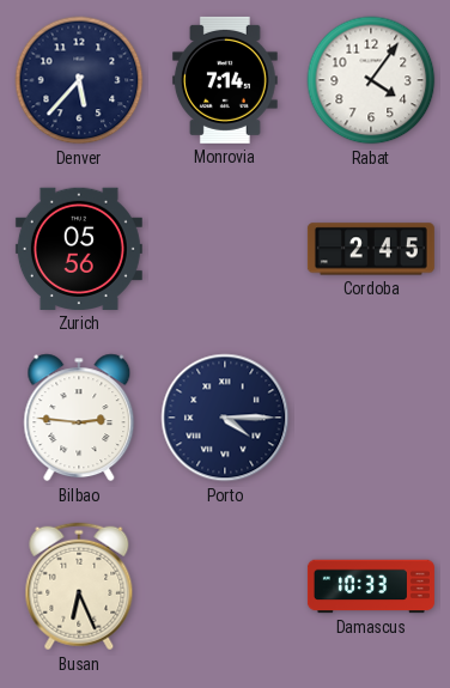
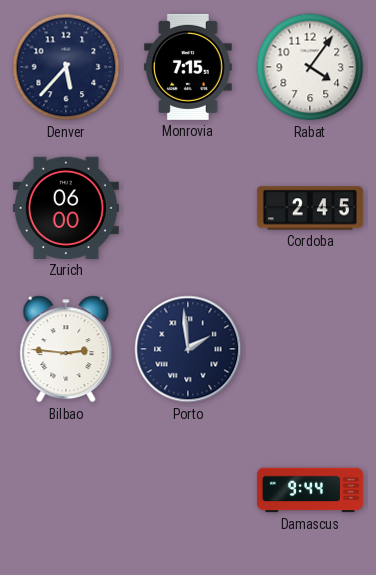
Monrovia: 7:14 -> 7:15
Zurich: 05:56 -> 06:00
Porto: 4:15 -> 1:59
Busan: 6:26 -> none
Damascus: 10:33 -> 9:44
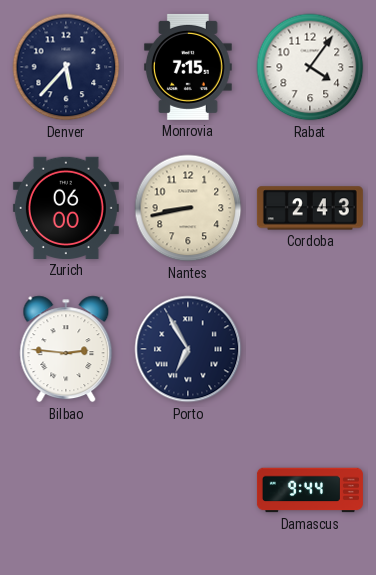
Nantes: none -> 8:43
Cordoba: 2:45 -> 2:43
Porto: 1:59 -> 6:55
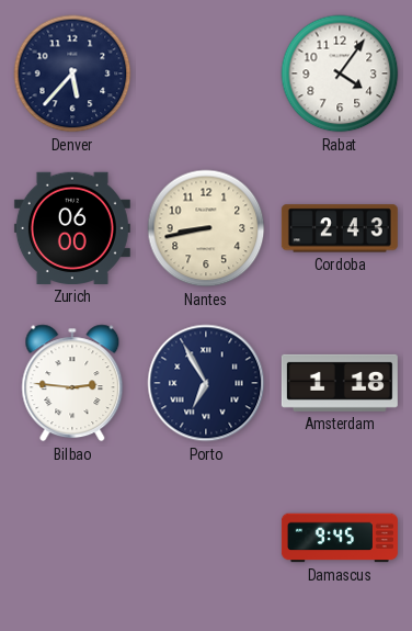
Monrovia: 7:15 -> none
Amsterdam: none -> 1:18
Damascus: 9:44 -> 9:45
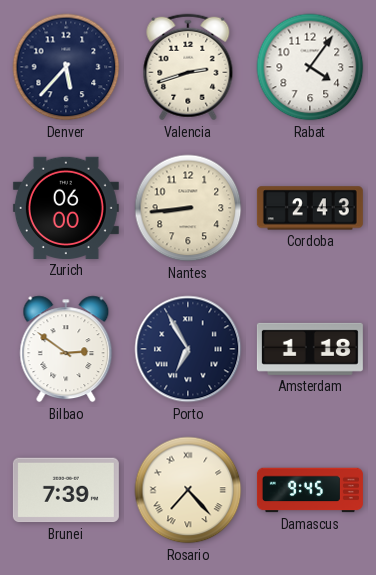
Valencia: none -> 2:42
Nantes: 8:43 -> 8:44
Bilbao: 2:46 -> 2:51
Brunei: none -> 7:39
Rosario: none -> 7:23
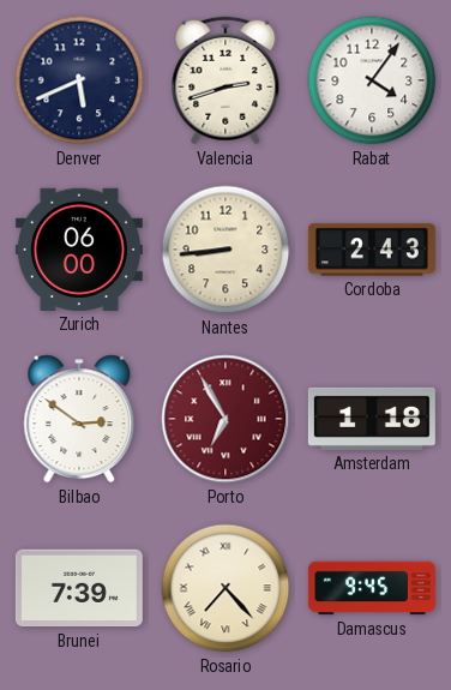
Denver: 5:37 -> 5:41
Porto dial: navy -> burgundy
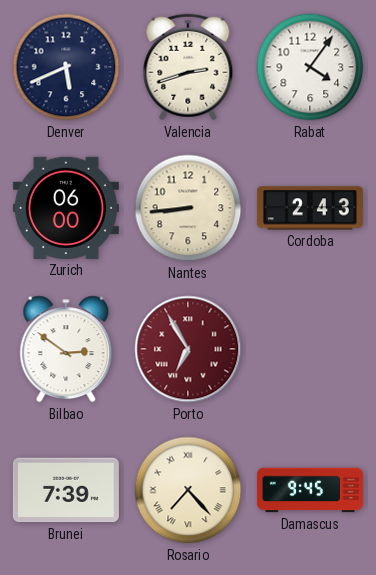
Amsterdam: 1:18 -> none
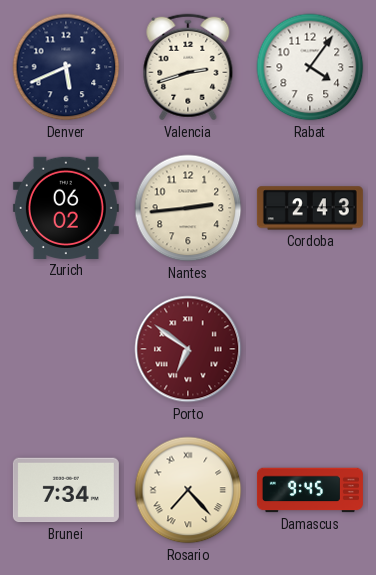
Zurich: 06:00 -> 06:02
Nantes: 8:44 -> 2:44
Bilbao: 2:51 -> none
Porto: 6:55 -> 6:51
Brunei: 7:39 -> 7:34
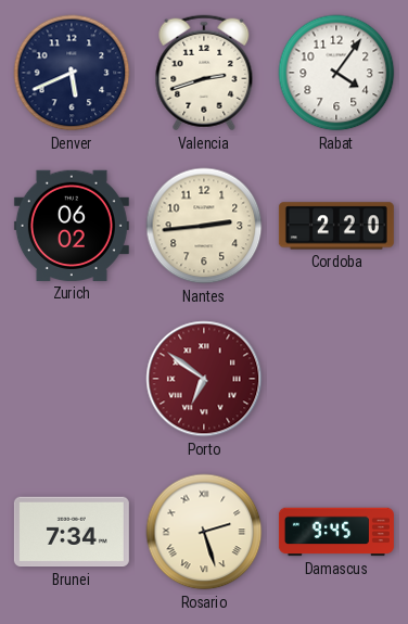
Cordoba: 2:43 -> 2:20
Rosario: 7:23 -> 2:27
